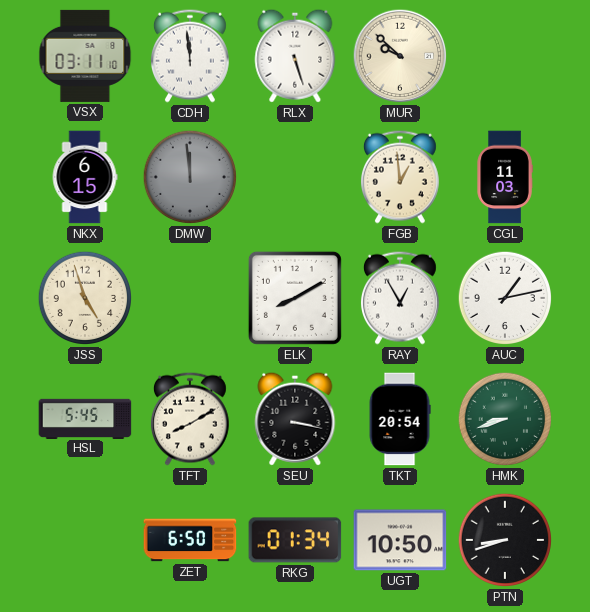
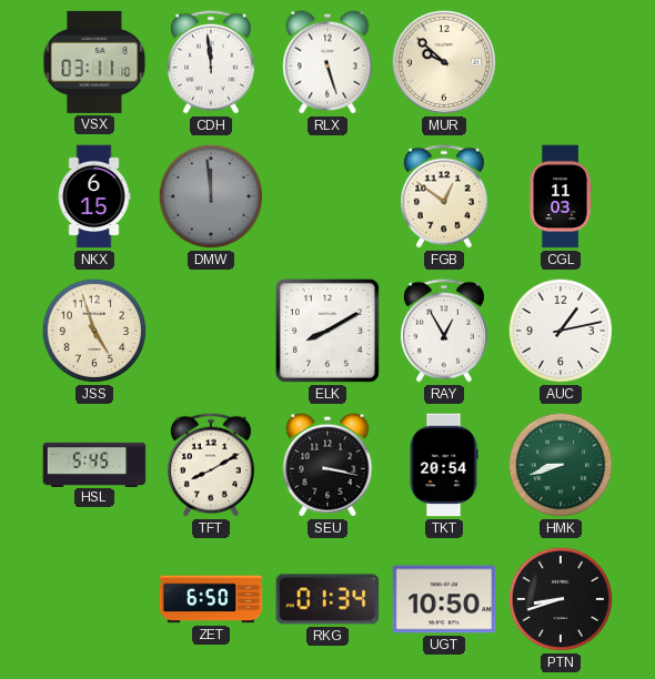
FGB: 12:59 -> 12:51
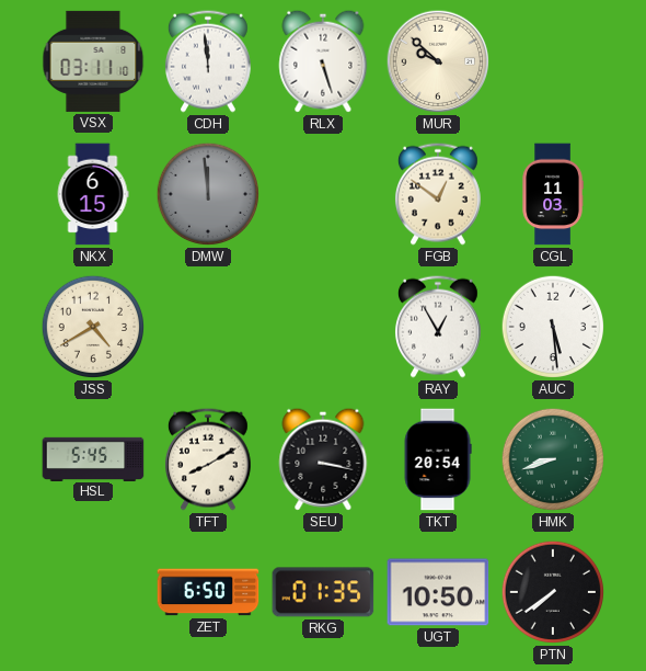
JSS: 4:57 -> 4:40
ELK: 8:10 -> none
AUC: 1:13 -> 5:29
RKG: 01:34 -> 01:35
PTN: 8:42 -> 7:39
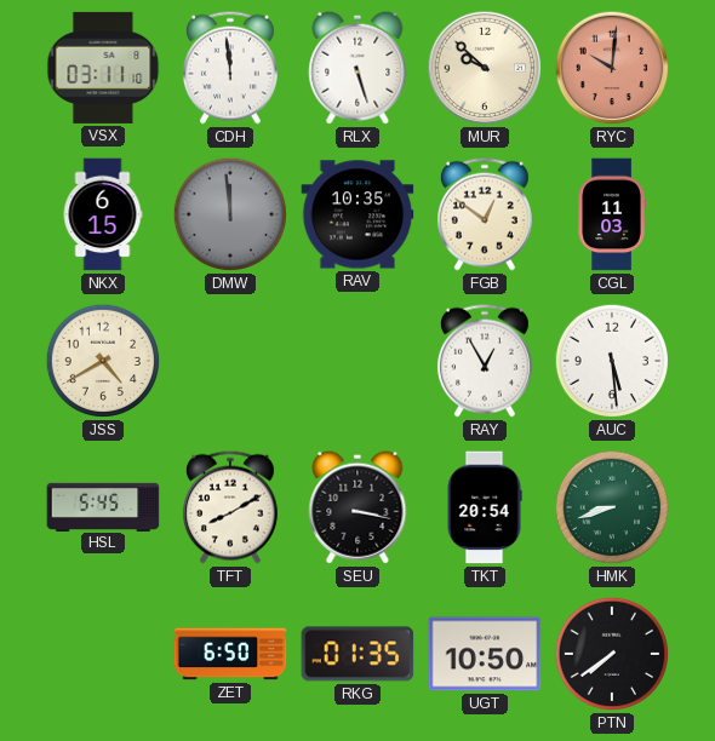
RYC: none -> 10:01
RAV: none -> 10:35
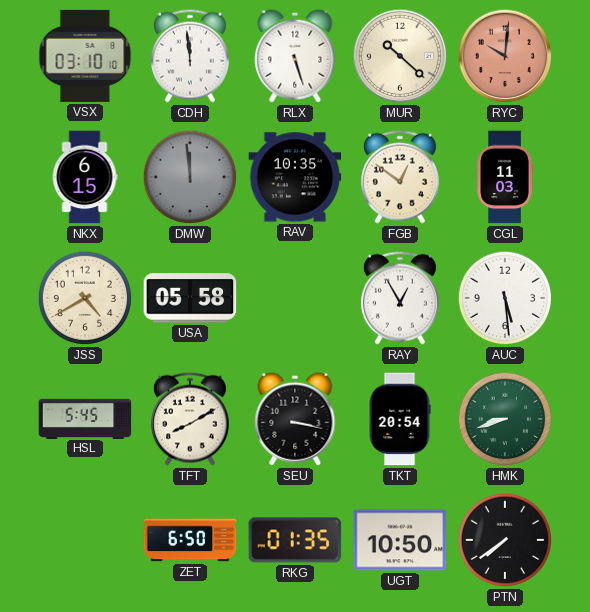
VSX: 03:11 -> 03:10
MUR: 9:52 -> 10:22
USA: none -> 05:58
